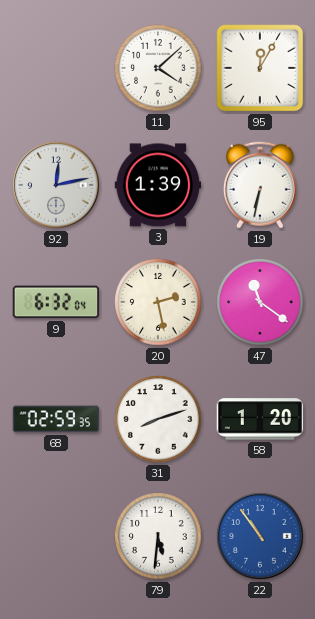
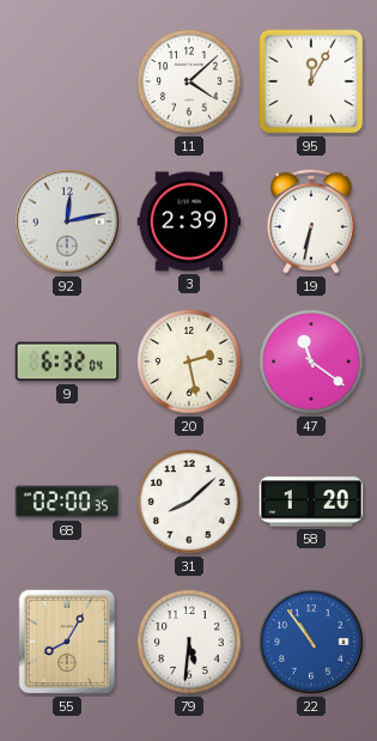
3: 1:39 -> 2:39
68: 02:59 -> 02:00
31: 8:12 -> 8:08
55: none -> 8:05
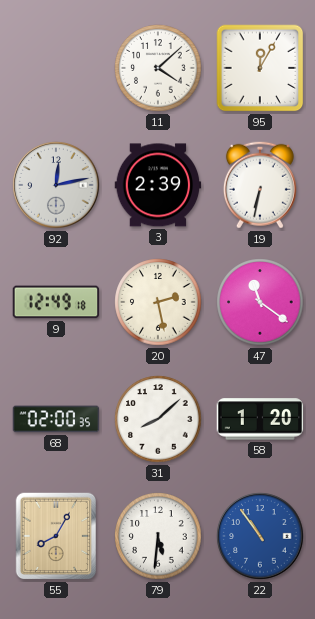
9: 6:32 -> 12:49
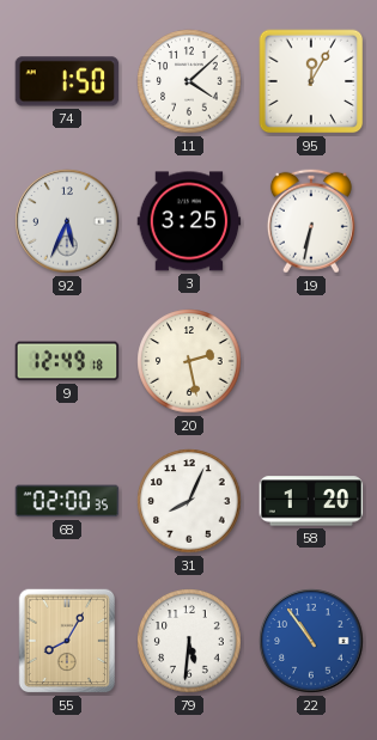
74: none -> 1:50
92: 12:13 -> 5:34
3: 2:39 -> 3:25
47: 11:21 -> none
31: 8:08 -> 8:04
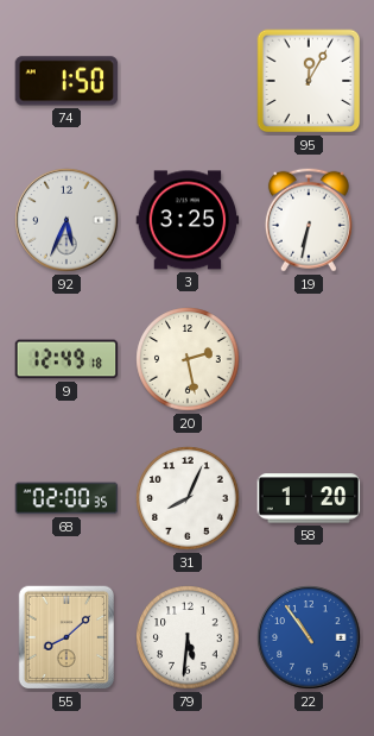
11: 4:08 -> none
55: 8:05 -> 8:08
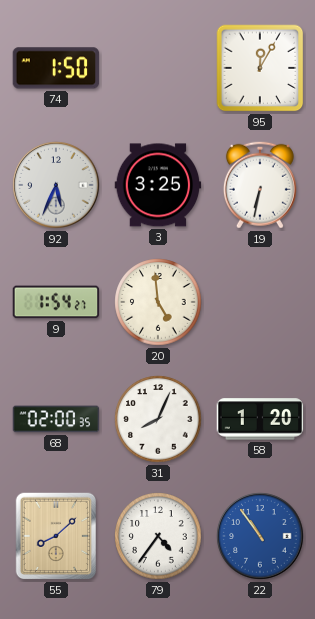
9: 12:49 -> 1:54
20: 2:28 -> 4:59
79: 5:31 -> 4:36
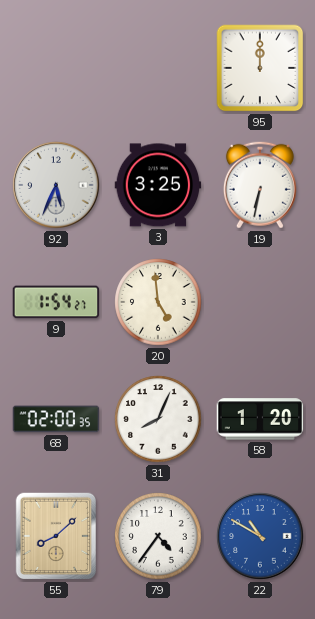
74: 1:50 -> none
95: 12:05 -> 12:00
22: 10:54 -> 10:50
